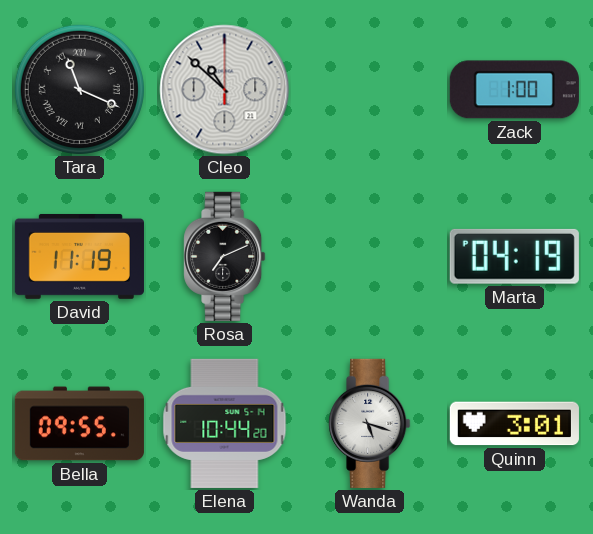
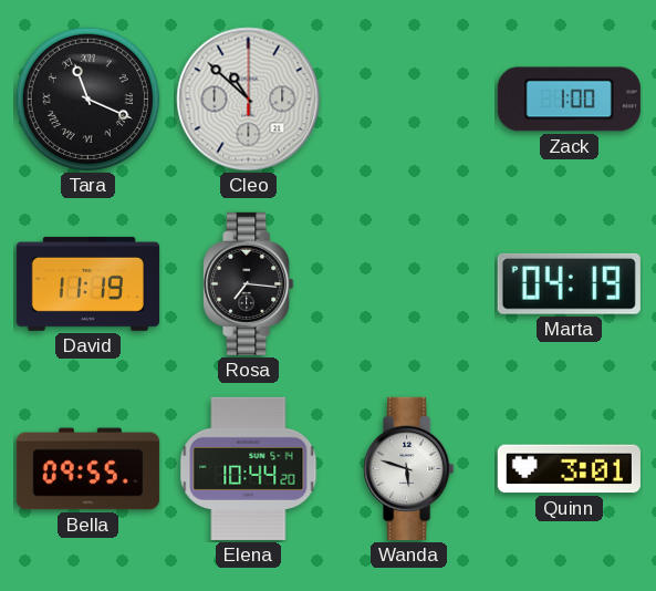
Rosa: 7:11 -> 7:16
Wanda: 5:18 -> 5:48
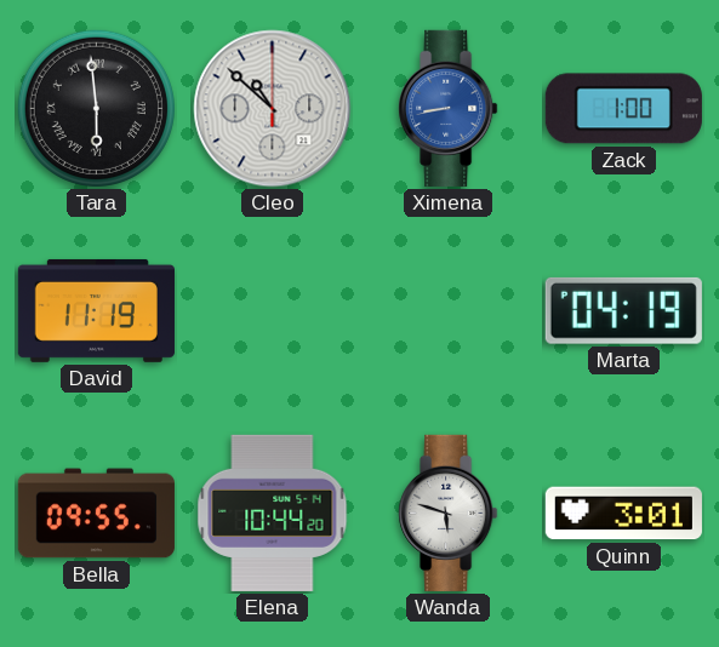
Tara: 11:19 -> 5:59
Ximena: none -> 8:43
Rosa: 7:16 -> none
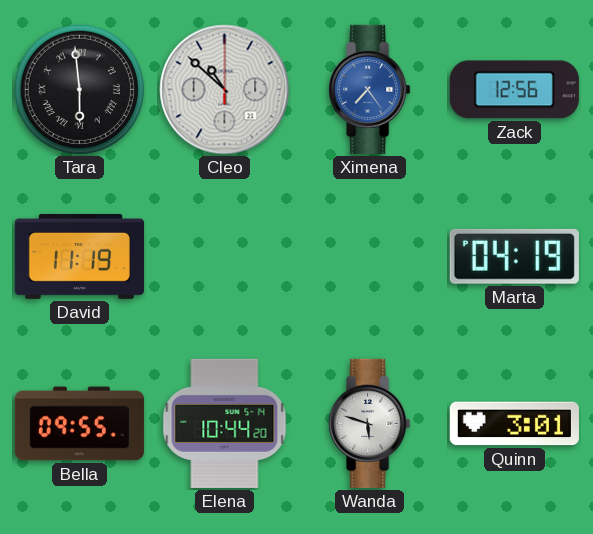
Ximena: 8:43 -> 7:24
Zack: 1:00 -> 12:56
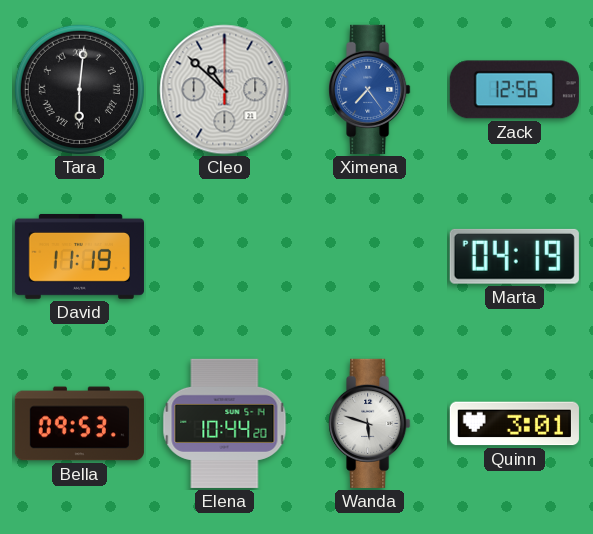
Tara: 5:59 -> 6:01
Bella: 09:55 -> 09:53
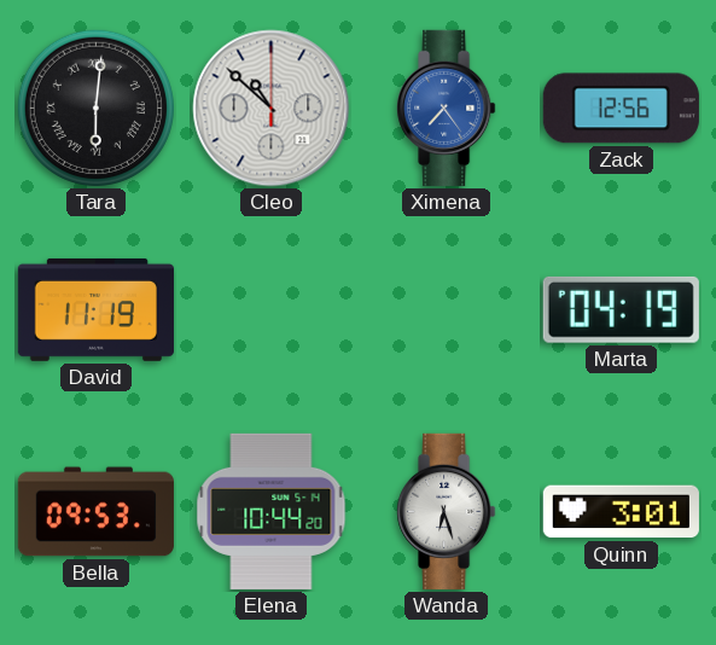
Wanda: 5:48 -> 6:27
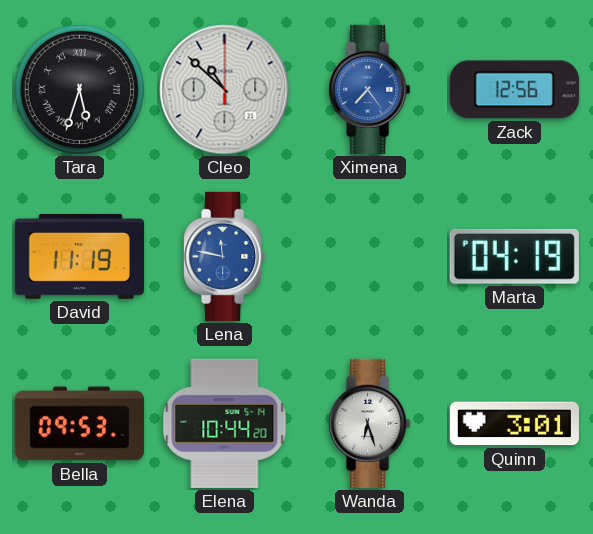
Tara: 6:01 -> 5:33
Lena: none -> 11:47
